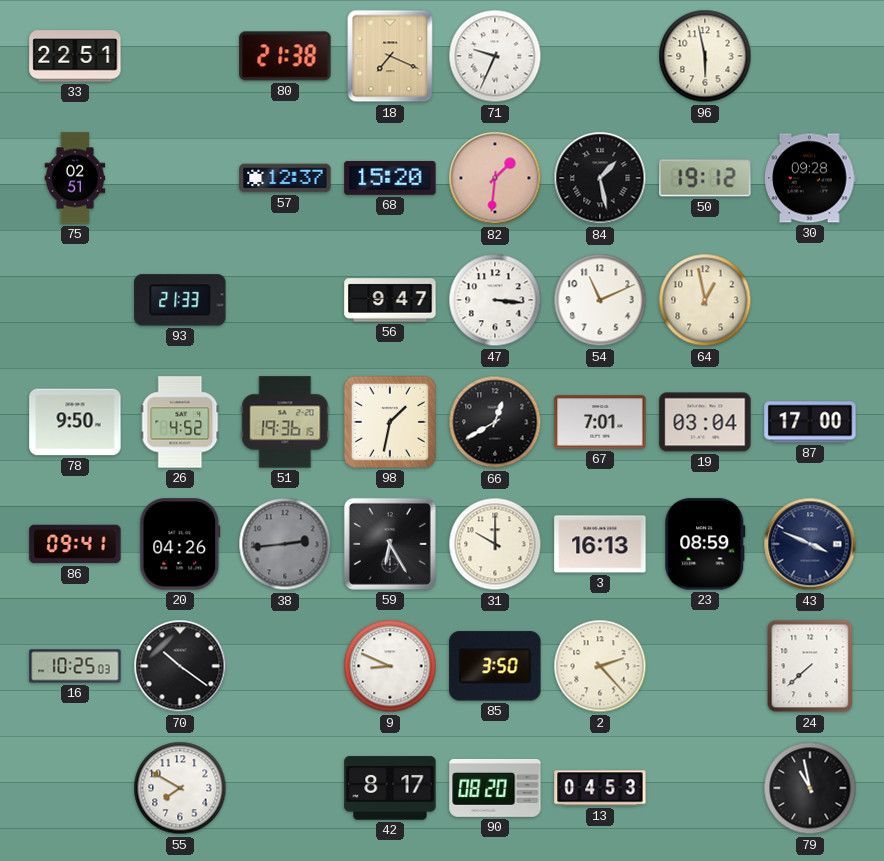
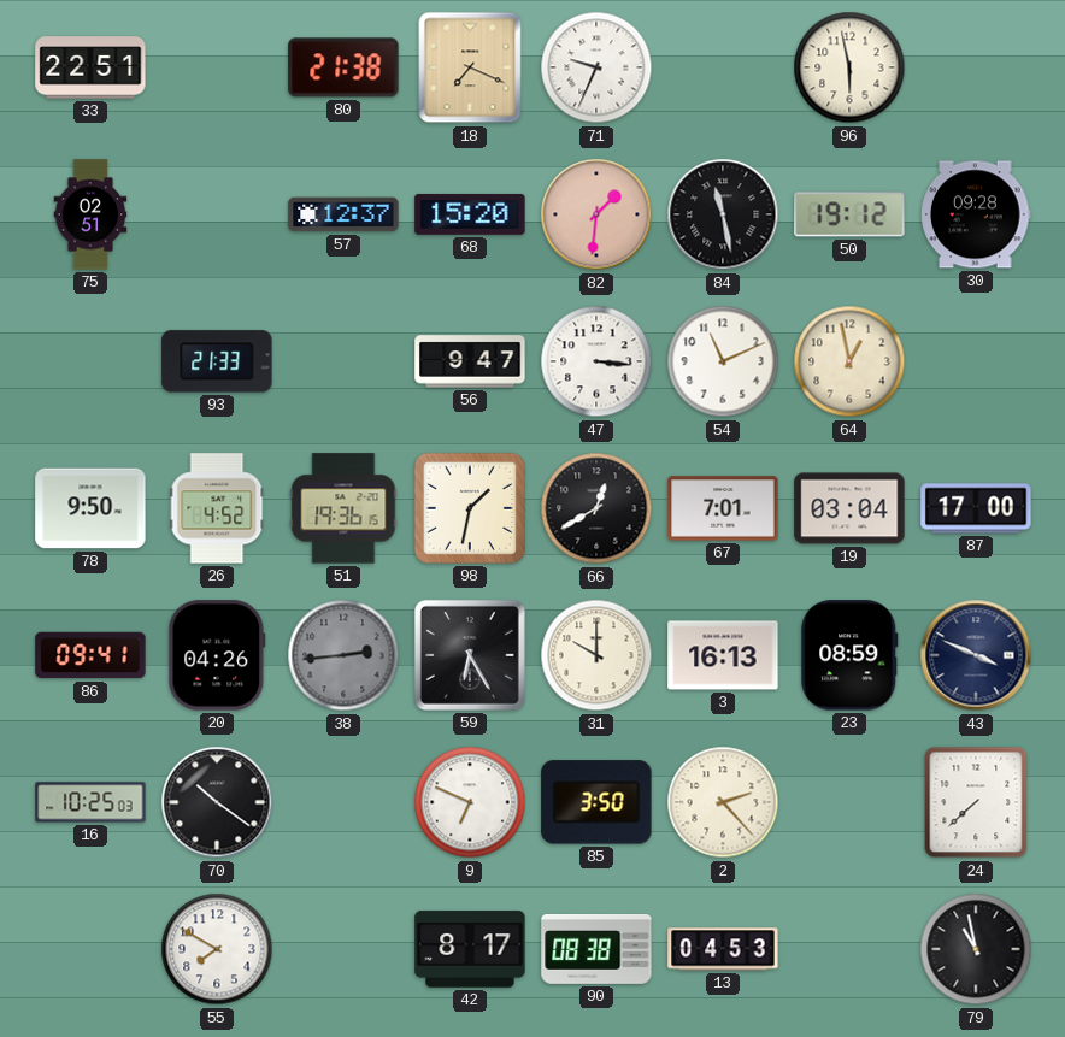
84: 1:28 -> 11:28
9: 8:49 -> 6:49
90: 08:20 -> 08:38
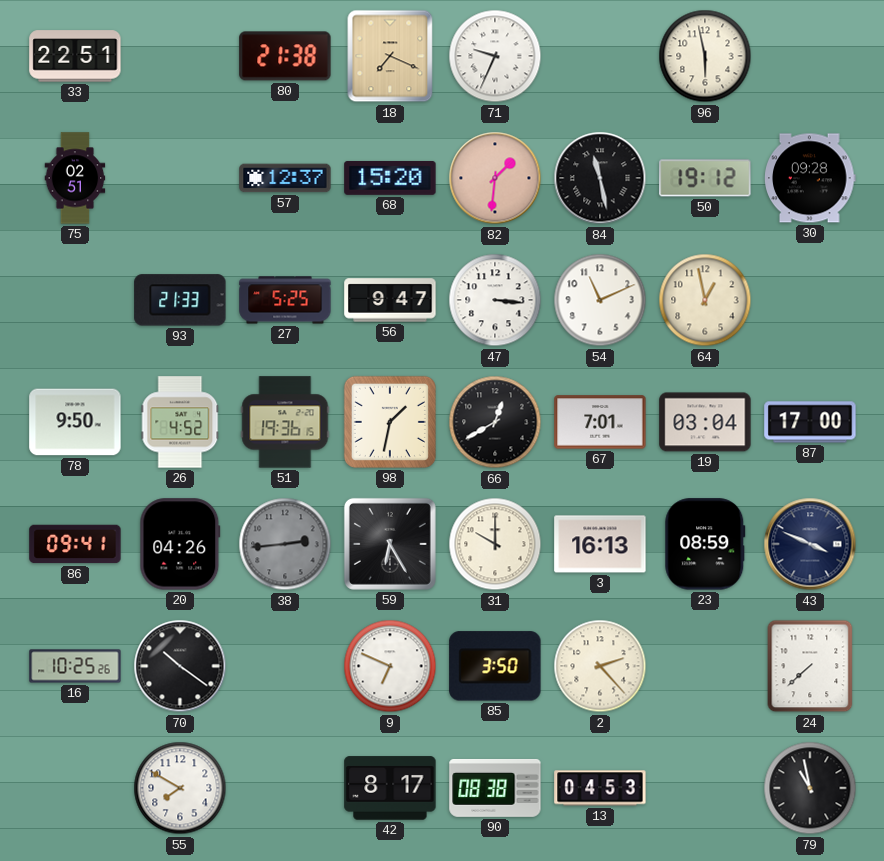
27: none -> 5:25
16: 10:25:03 -> 10:25:26
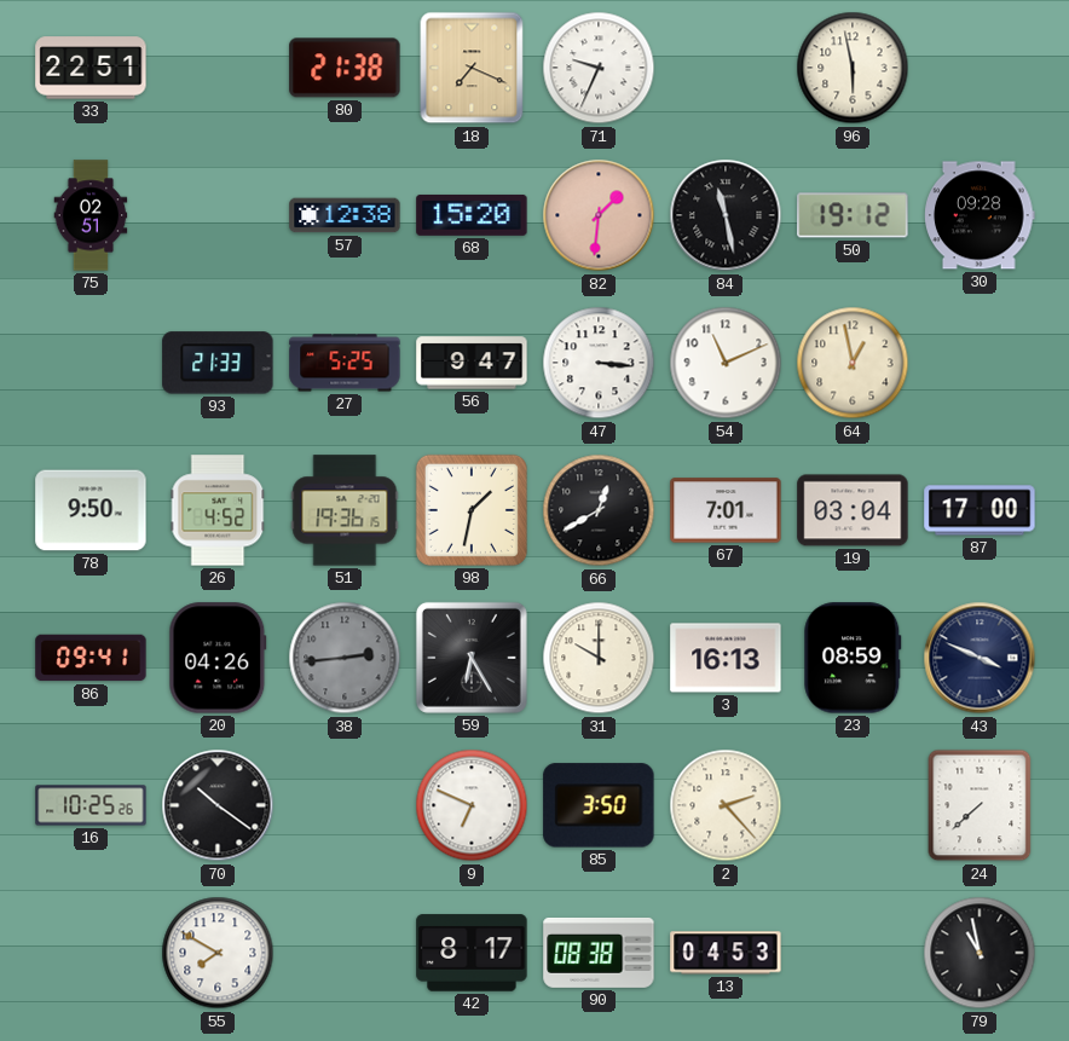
57: 12:37 -> 12:38
